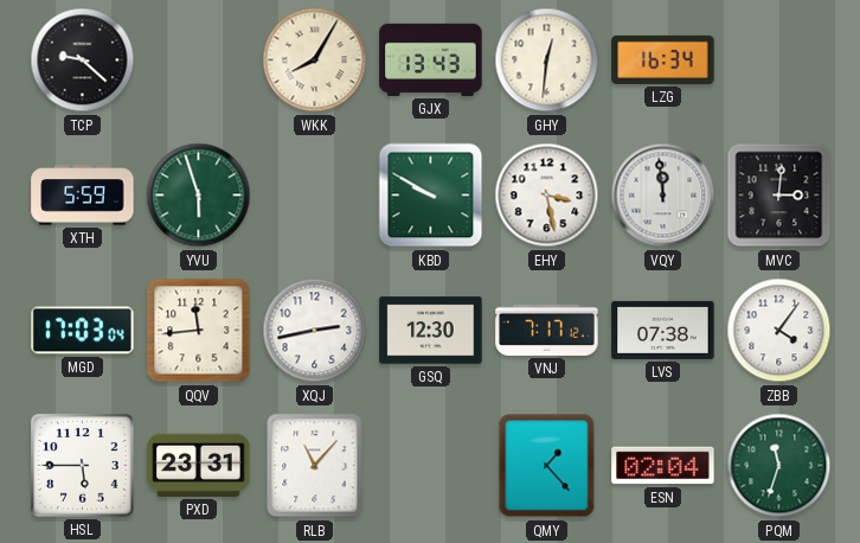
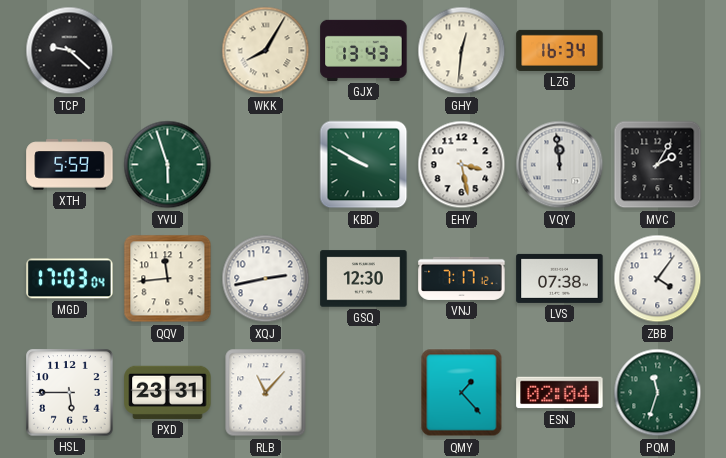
MVC: 3:01 -> 2:05
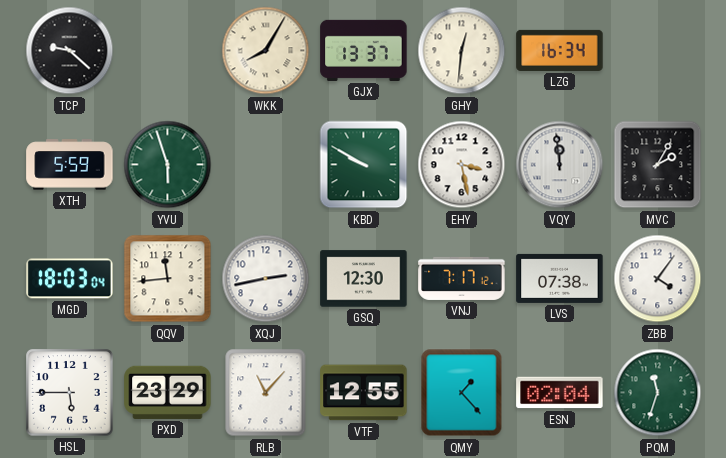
GJX: 13:43 -> 13:37
MGD: 17:03 -> 18:03
PXD: 23:31 -> 23:29
VTF: none -> 12:55
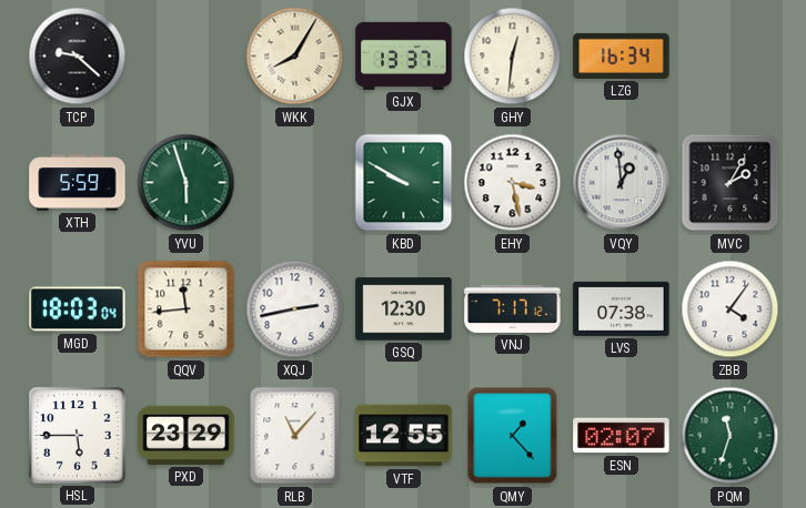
VQY: 11:59 -> 12:59
ESN: 02:04 -> 02:07
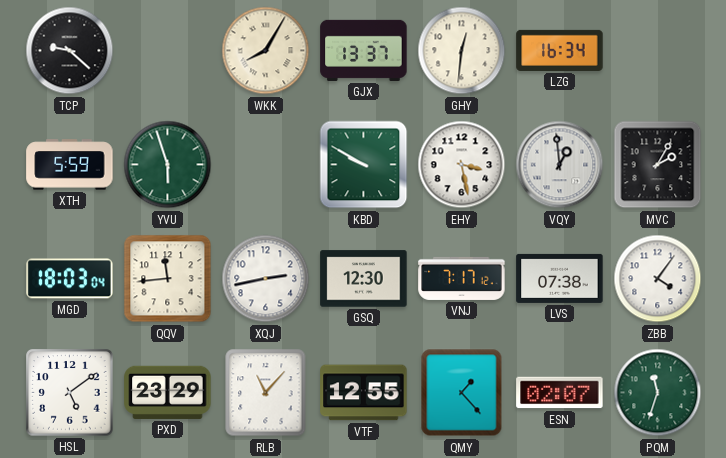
HSL: 5:45 -> 5:09
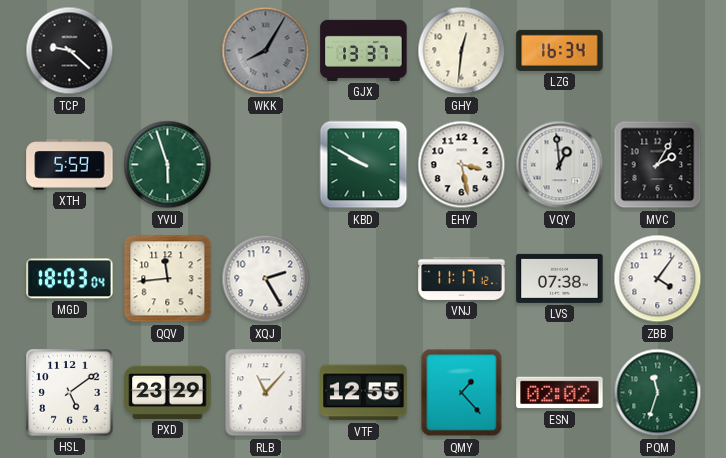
WKK dial: cream -> grey
XQJ: 2:43 -> 2:25
GSQ: 12:30 -> none
VNJ: 7:17 -> 11:17
ESN: 02:07 -> 02:02
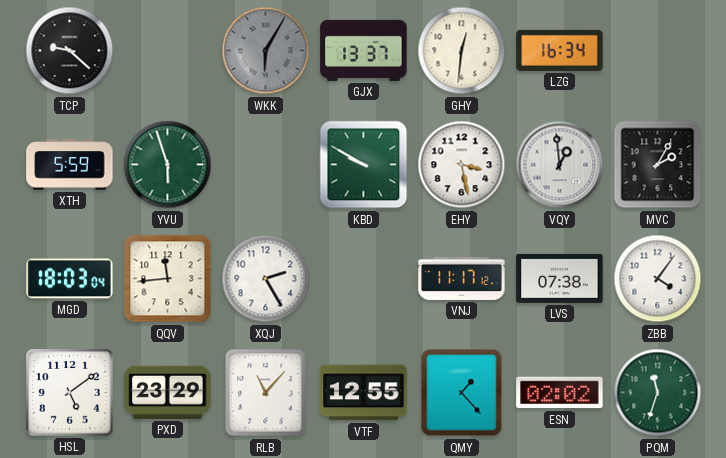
WKK: 8:05 -> 6:05
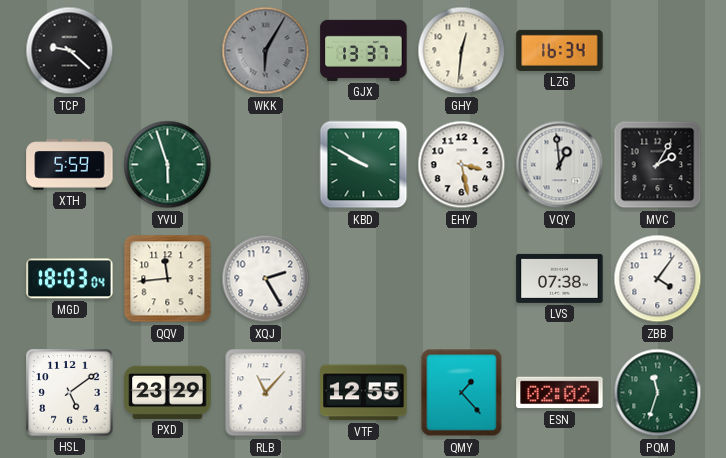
VNJ: 11:17 -> none
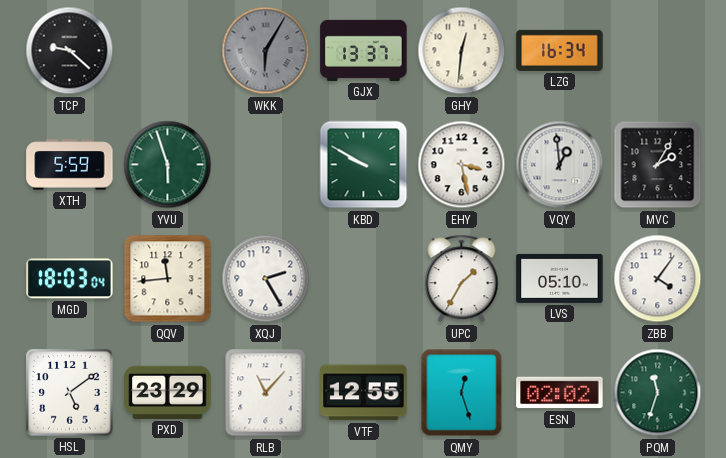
UPC: none -> 1:35
LVS: 07:38 -> 05:10
QMY: 1:23 -> 12:27
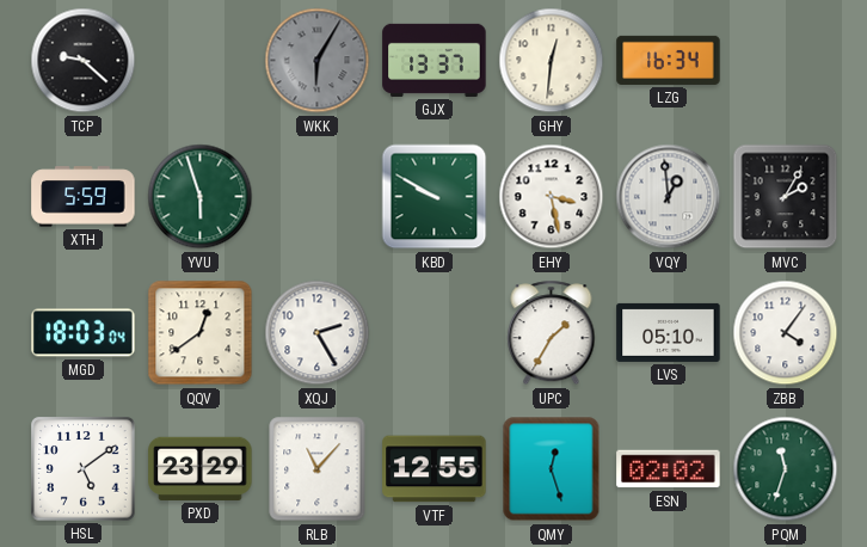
QQV: 11:44 -> 12:39
